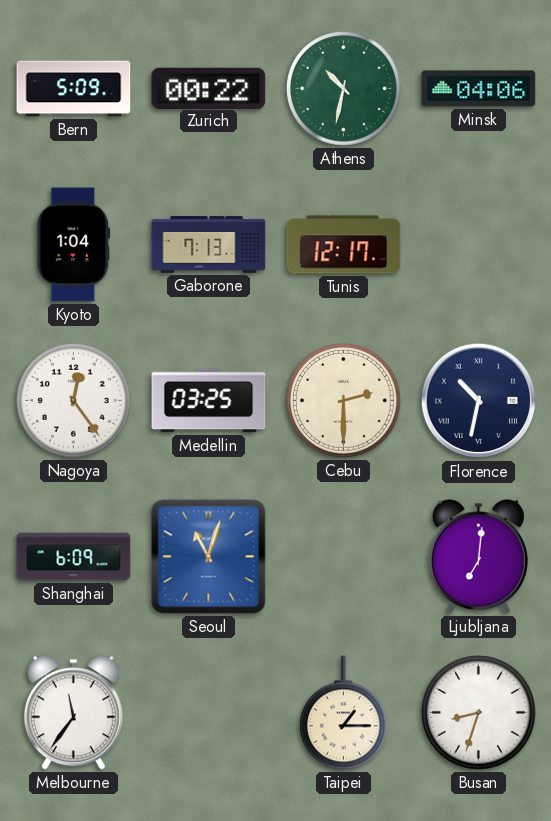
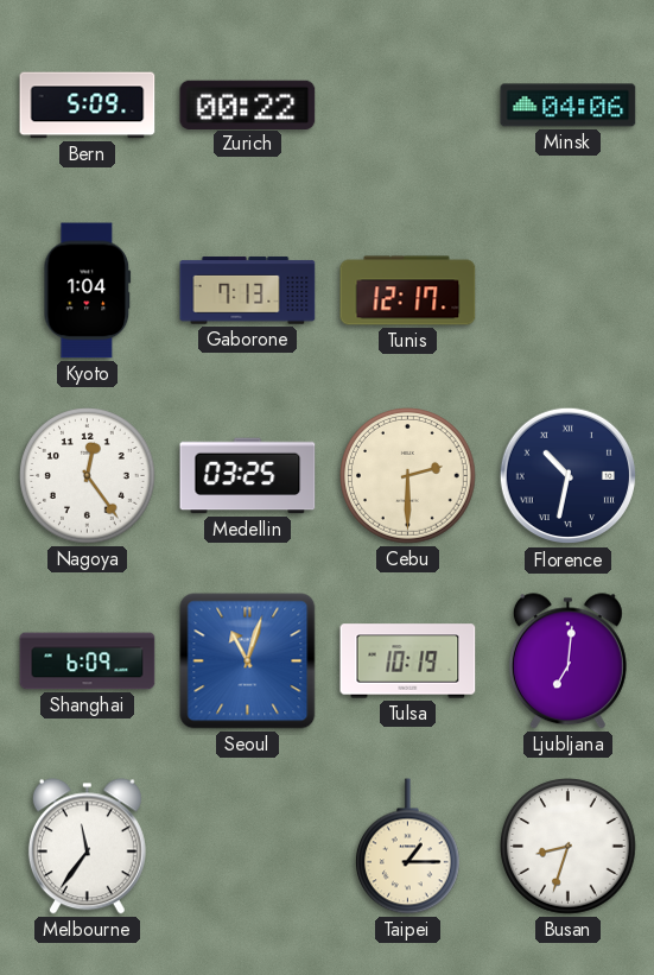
Athens: 10:32 -> none
Tulsa: none -> 10:19
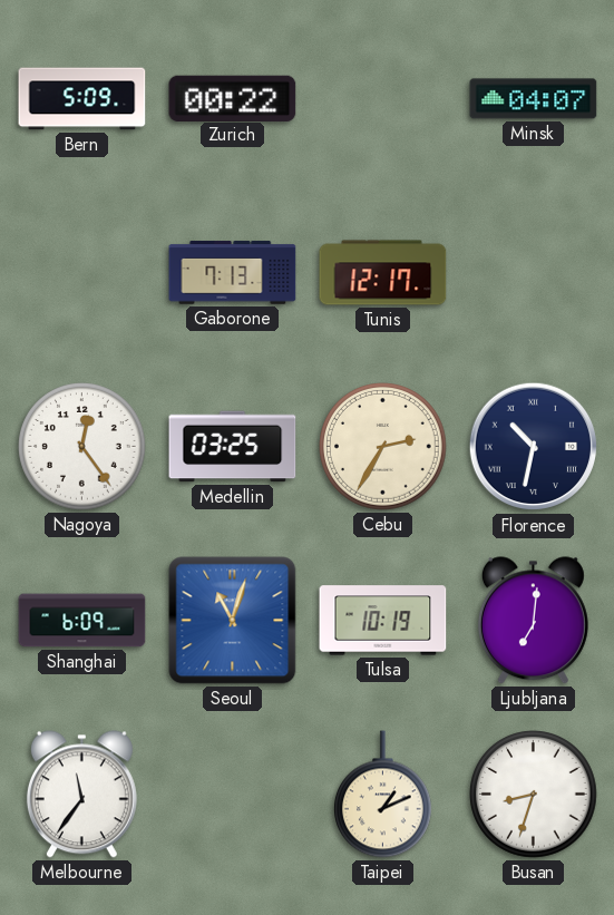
Minsk: 04:06 -> 04:07
Kyoto: 1:04 -> none
Cebu: 2:30 -> 2:35
Taipei: 1:15 -> 1:11
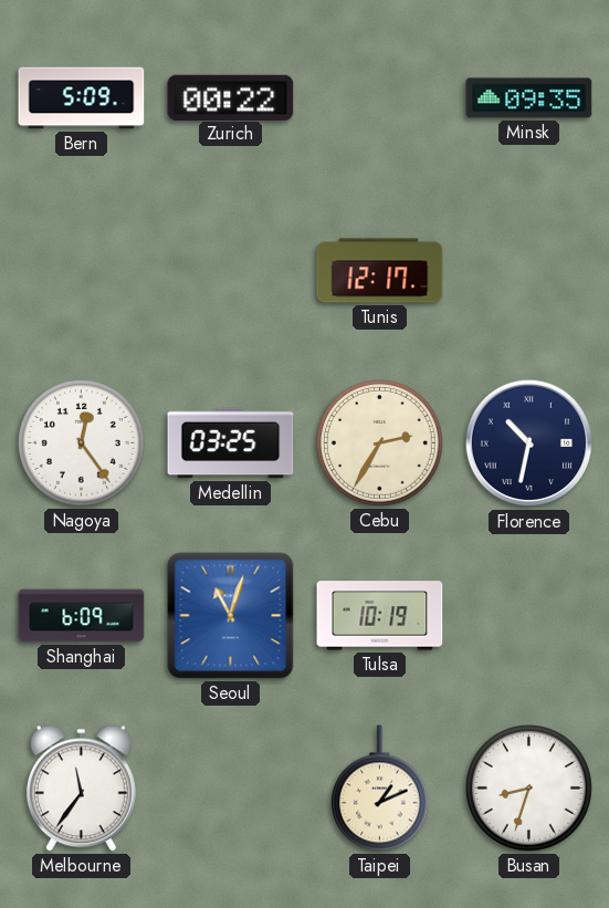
Minsk: 04:07 -> 09:35
Gaborone: 7:13 -> none
Ljubljana: 7:01 -> none
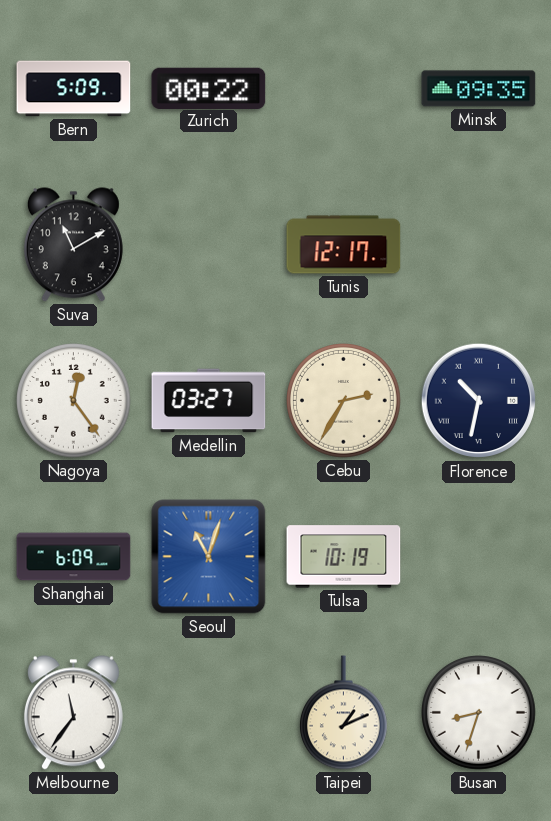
Suva: none -> 11:10
Medellin: 03:25 -> 03:27
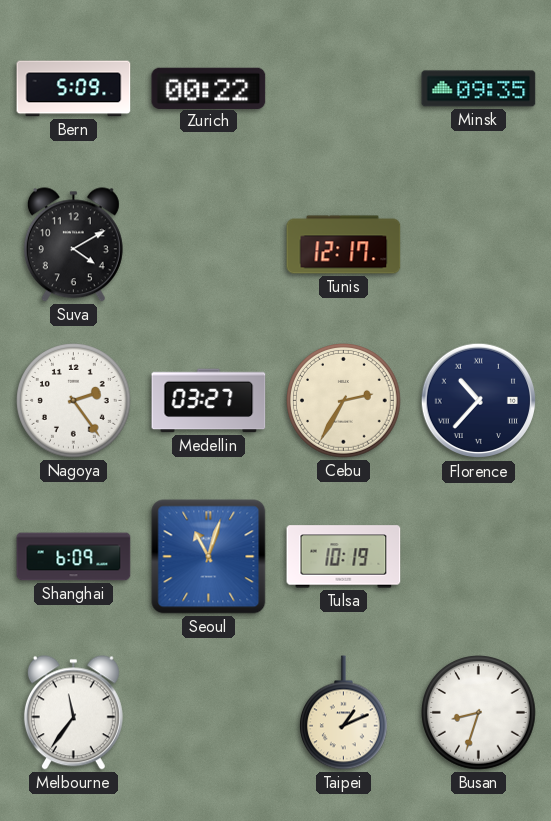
Suva: 11:10 -> 4:10
Nagoya: 12:24 -> 2:24
Florence: 10:32 -> 10:37
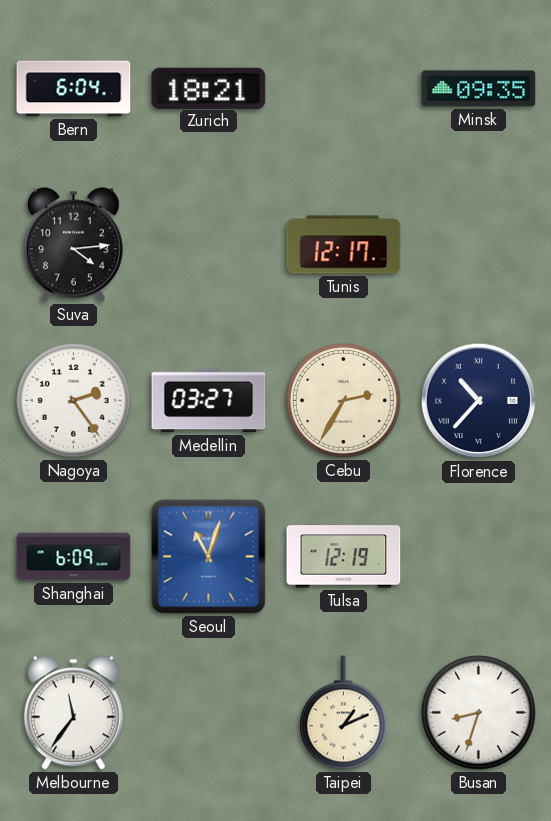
Bern: 5:09 -> 6:04
Zurich: 00:22 -> 18:21
Suva: 4:10 -> 4:14
Tulsa: 10:19 -> 12:19
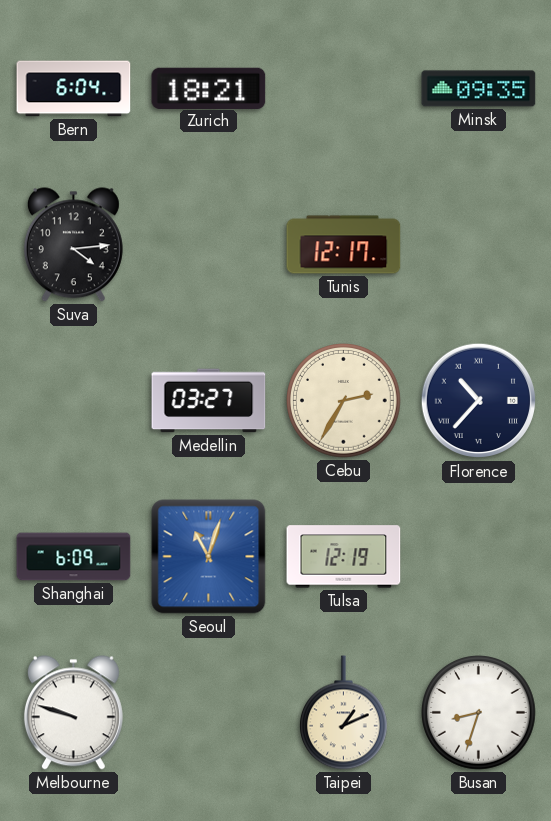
Nagoya: 2:24 -> none
Melbourne: 11:36 -> 9:48
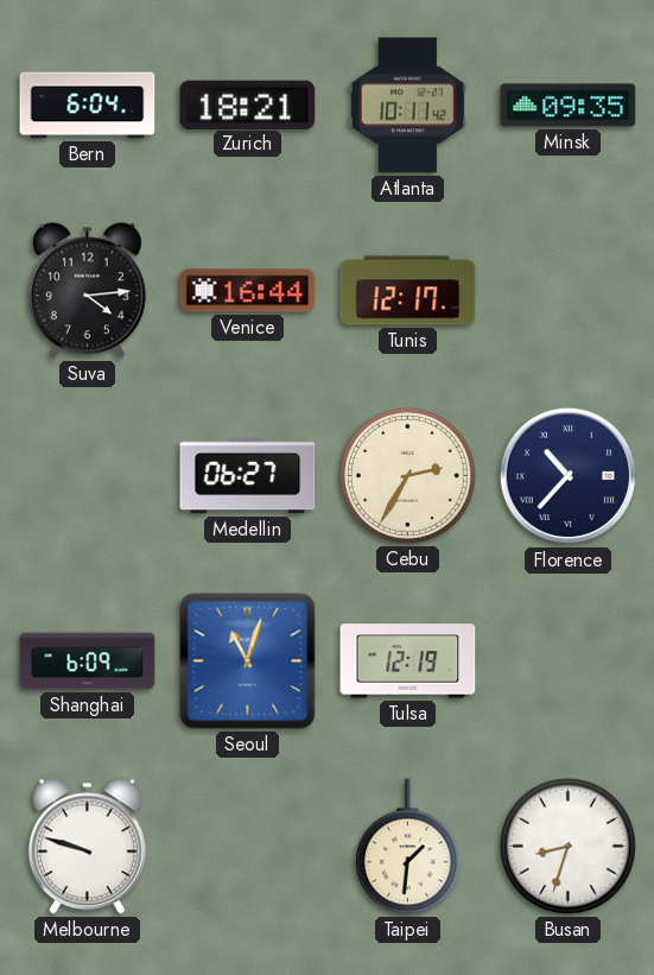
Atlanta: none -> 10:11
Venice: none -> 16:44
Medellin: 03:27 -> 06:27
Taipei: 1:11 -> 1:31
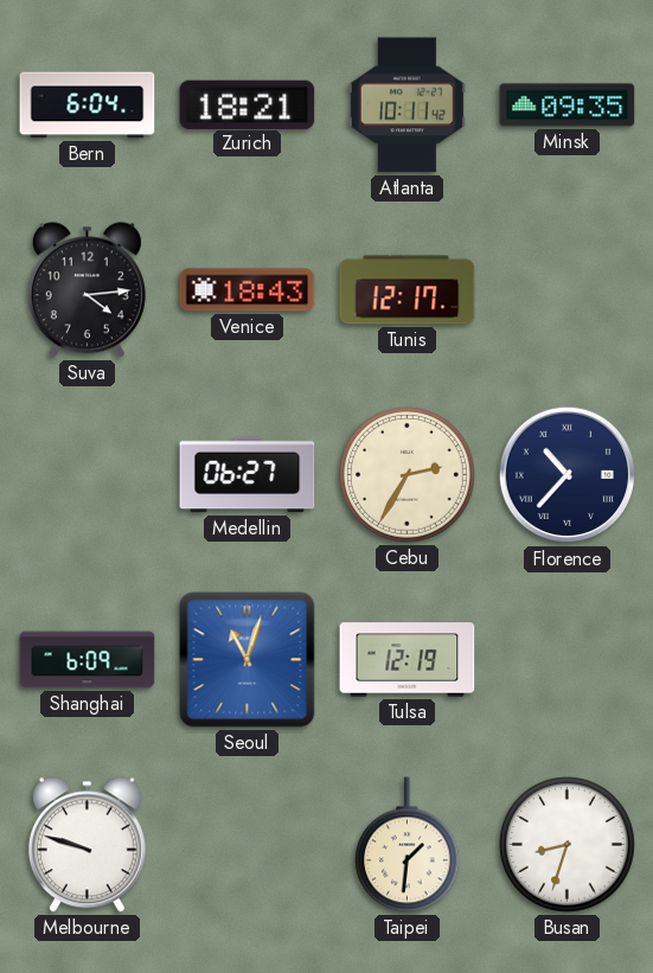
Venice: 16:44 -> 18:43
